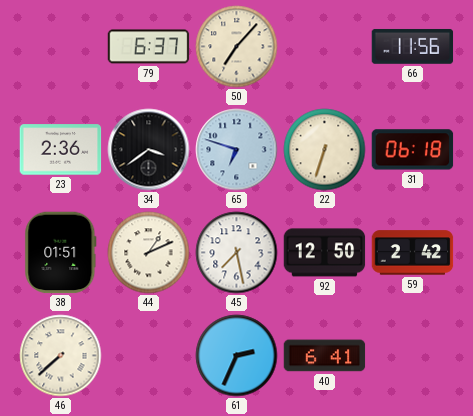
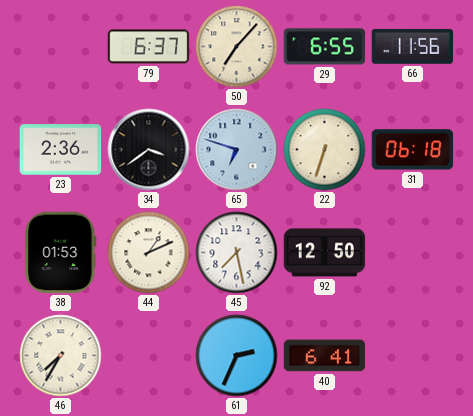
29: none -> 6:55
38: 01:51 -> 01:53
59: 2:42 -> none
46: 7:38 -> 7:35
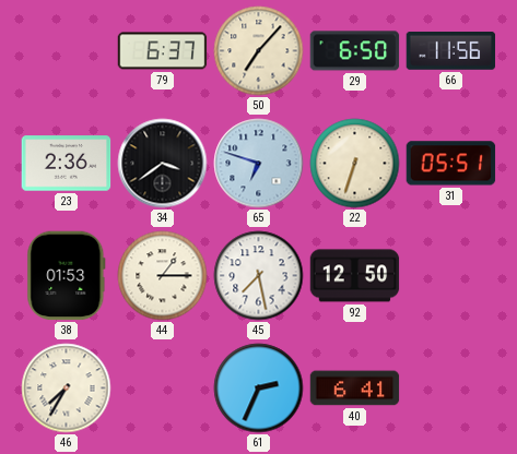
29: 6:55 -> 6:50
31: 06:18 -> 05:51
44: 1:11 -> 1:15
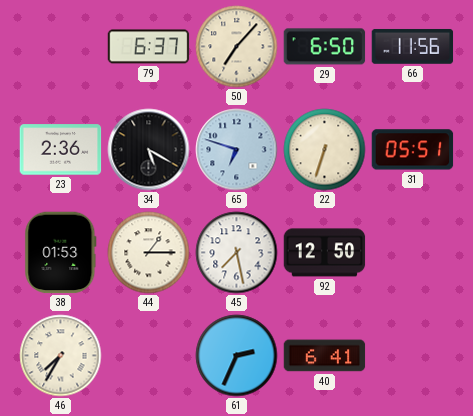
34: 3:39 -> 5:20
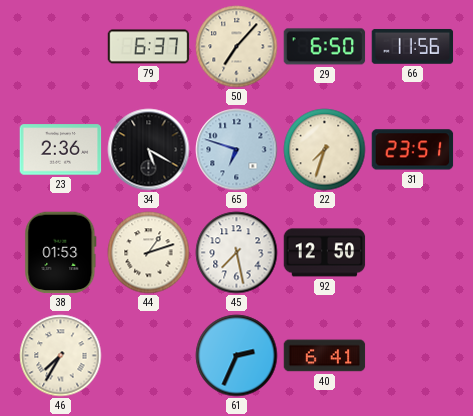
22: 6:33 -> 7:33
31: 05:51 -> 23:51
44: 1:15 -> 1:12
